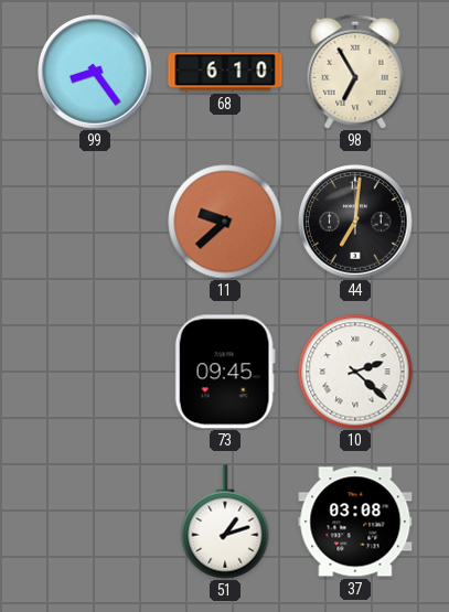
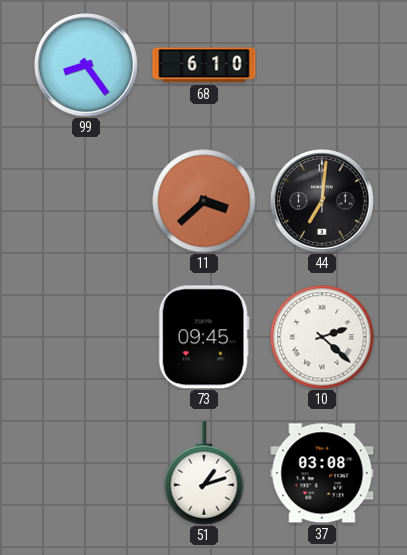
98: 6:55 -> none
11: 9:38 -> 3:38
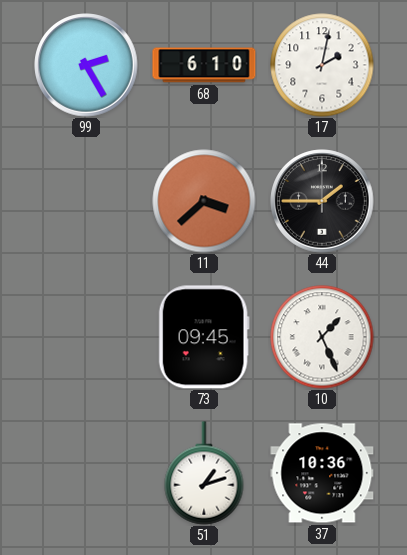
99: 8:24 -> 2:25
17: none -> 2:02
44: 7:01 -> 1:45
10: 2:22 -> 1:26
37: 03:08 -> 10:36
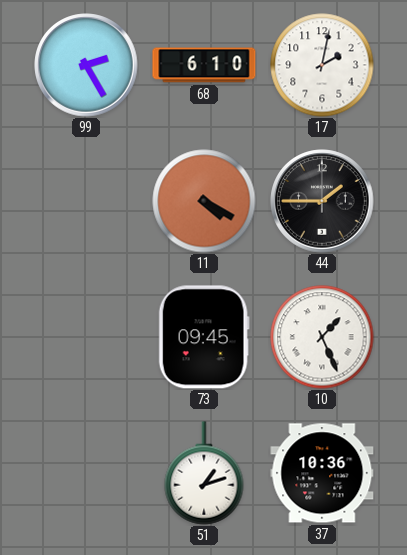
11: 3:38 -> 4:20
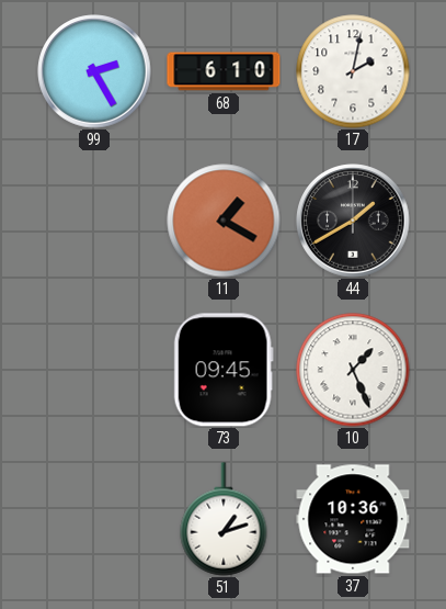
11: 4:20 -> 1:20
44: 1:45 -> 1:40
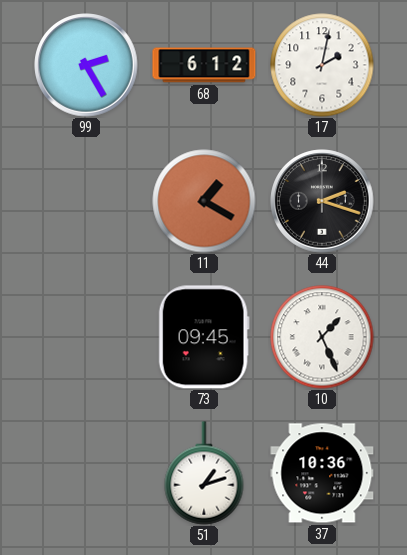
68: 6:10 -> 6:12
44: 1:40 -> 2:18
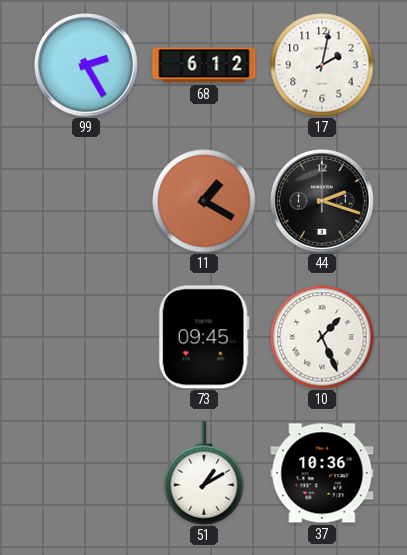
51: 1:12 -> 1:10
